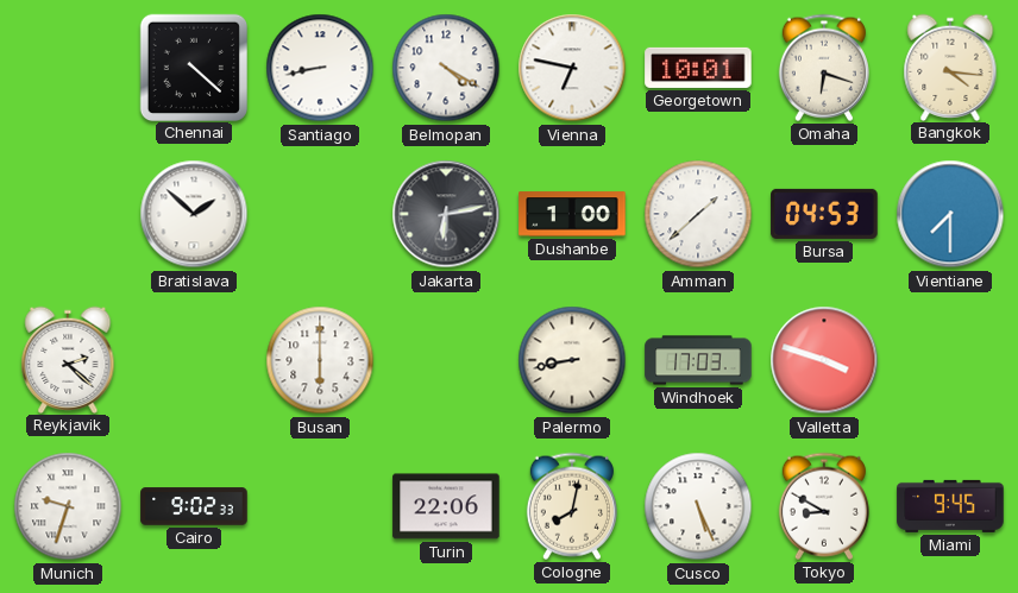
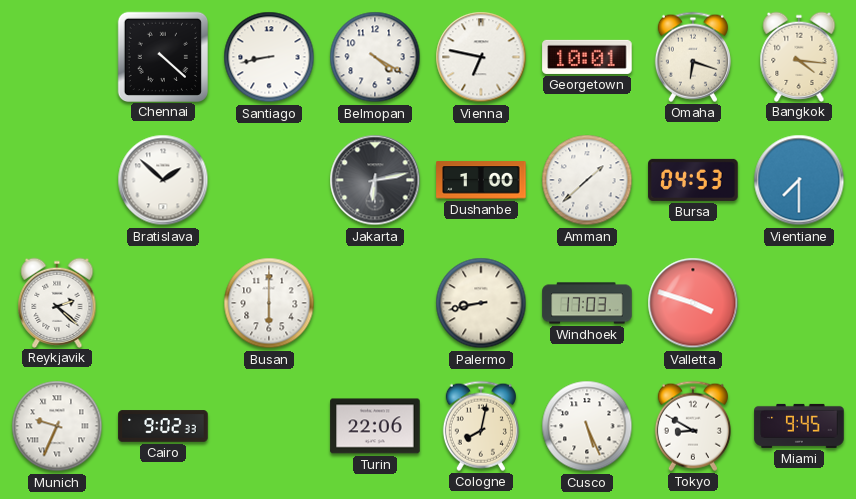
Munich: 9:33 -> 9:34
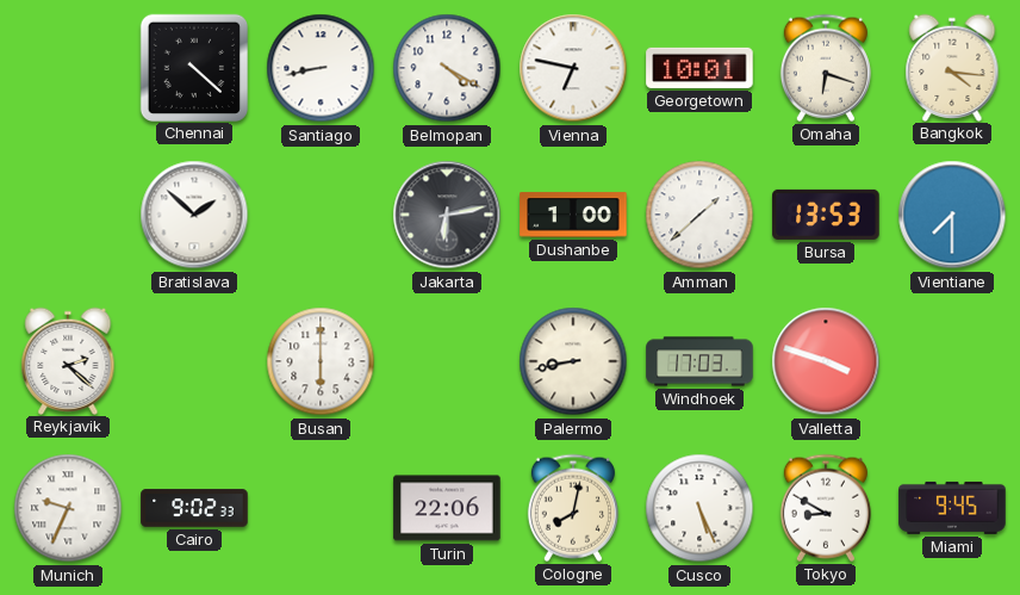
Bursa: 04:53 -> 13:53
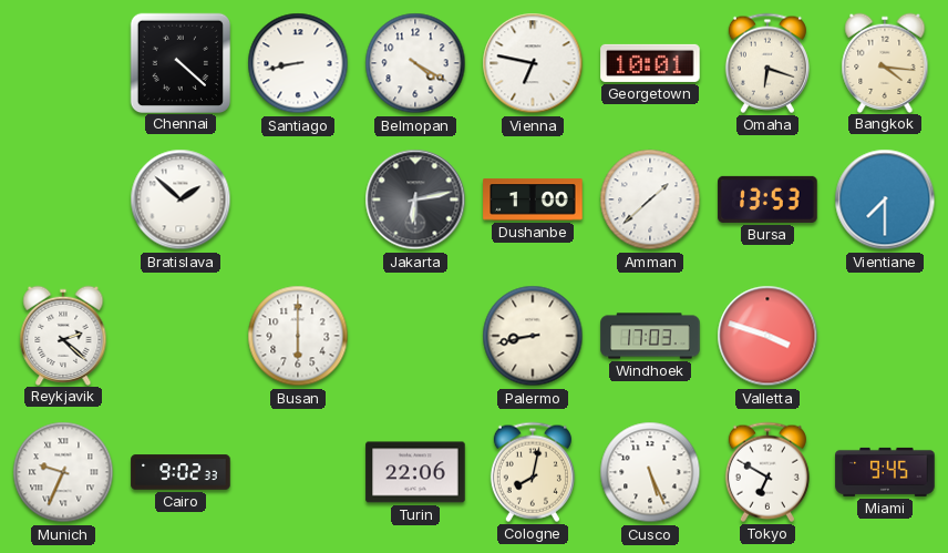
Tokyo: 8:50 -> 6:50
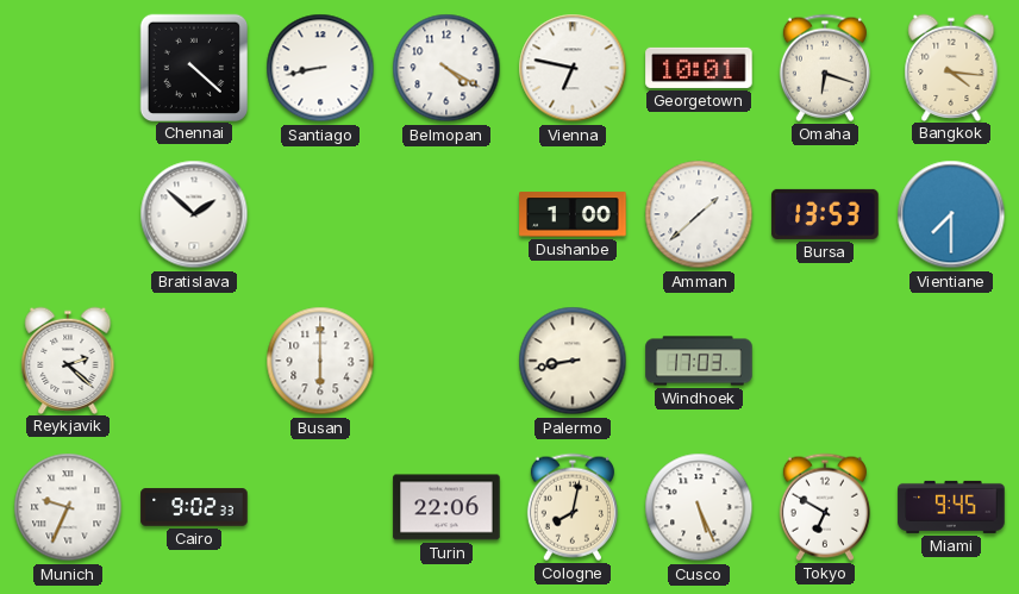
Jakarta: 6:13 -> none
Valletta: 3:48 -> none
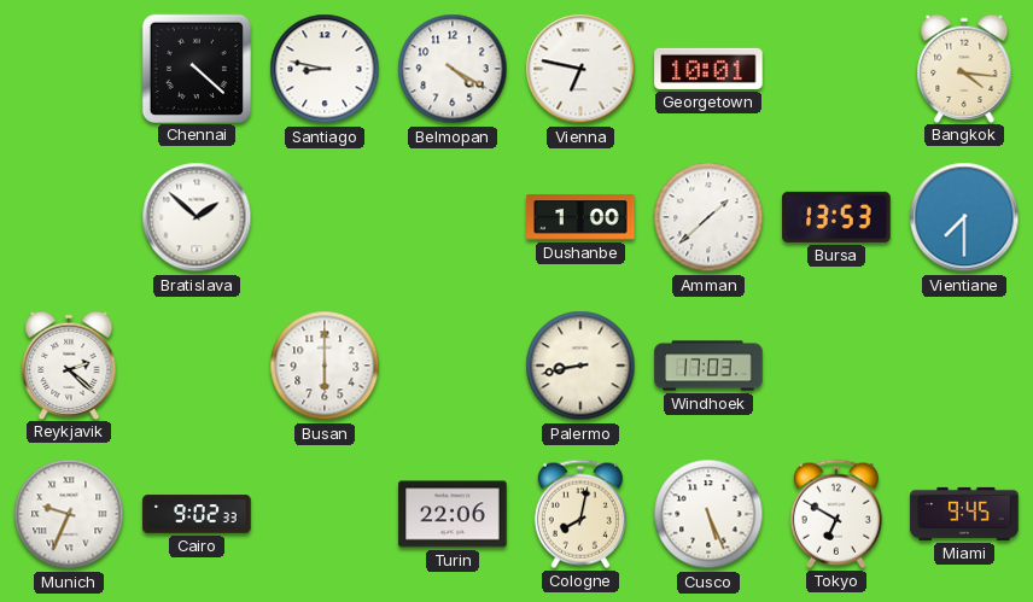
Santiago: 8:43 -> 8:47
Omaha: 6:18 -> none
